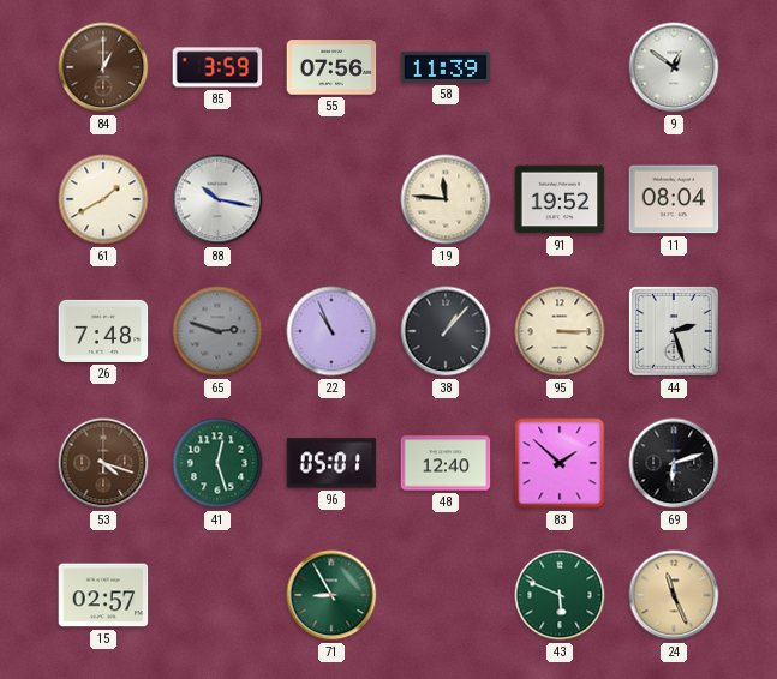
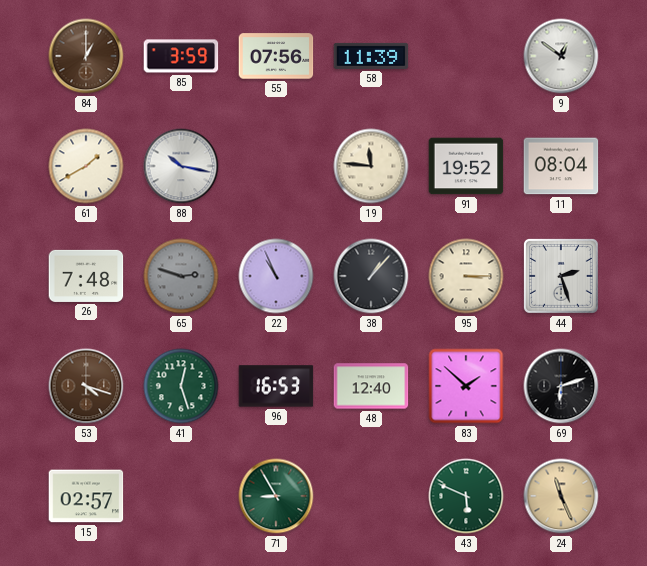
96: 05:01 -> 16:53
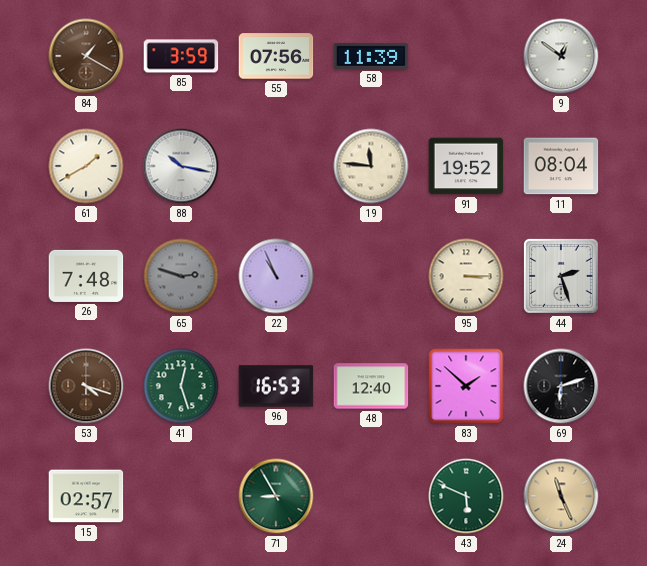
84: 1:00 -> 1:20
38: 1:07 -> none
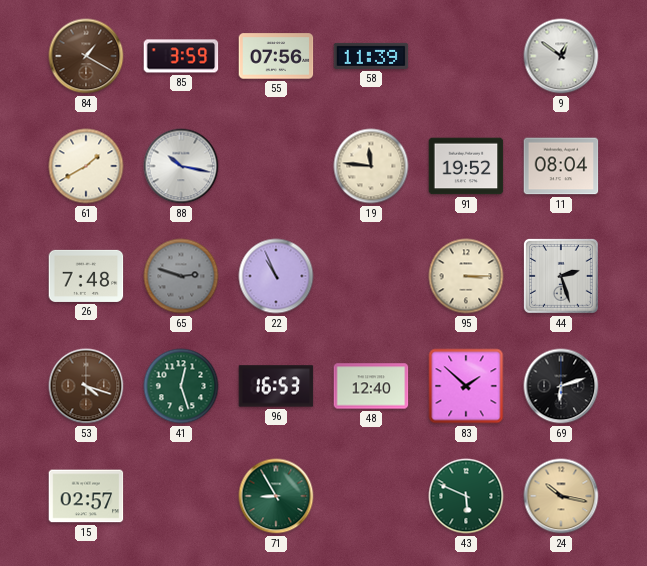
24: 11:26 -> 10:17
